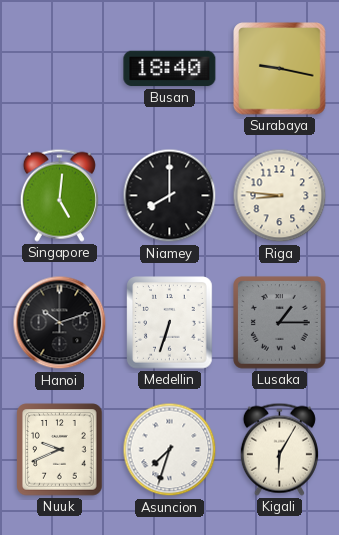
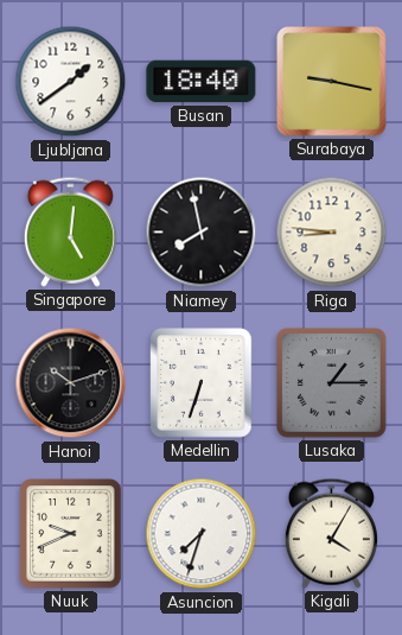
Ljubljana: none -> 1:39
Niamey: 8:00 -> 7:58
Kigali: 6:05 -> 4:05
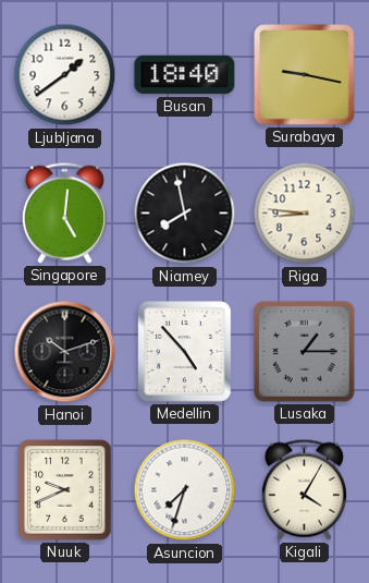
Medellin: 6:33 -> 4:53
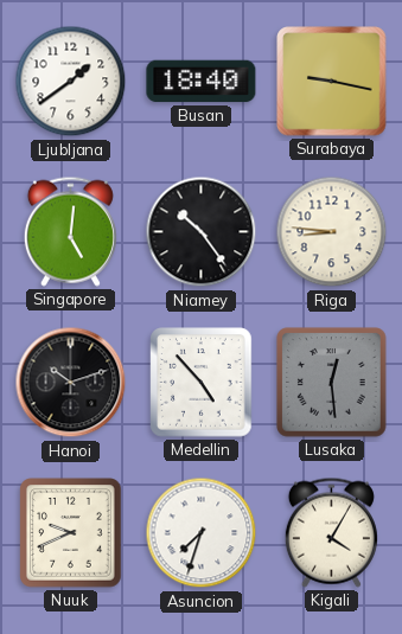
Niamey: 7:58 -> 10:24
Lusaka: 1:15 -> 12:29
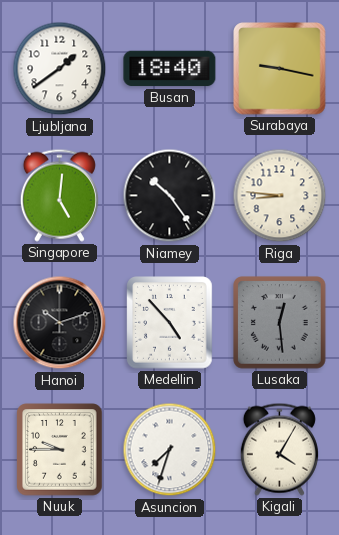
Nuuk: 9:41 -> 9:45
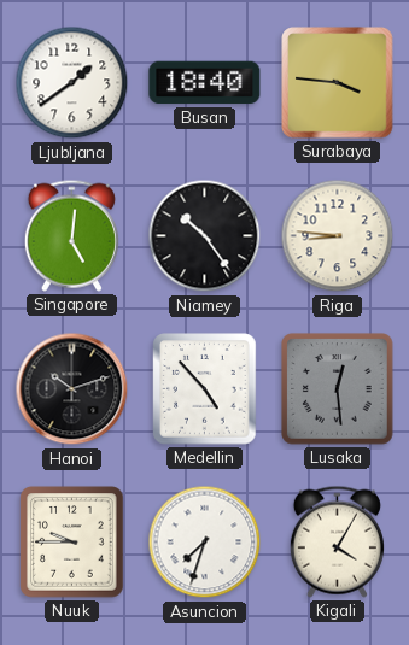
Surabaya: 9:17 -> 3:46
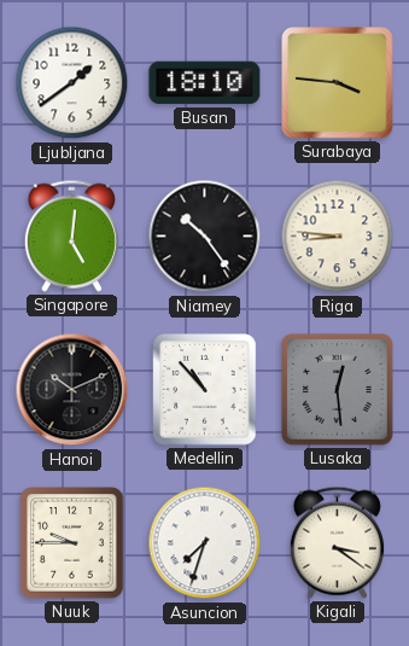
Busan: 18:40 -> 18:10
Hanoi: 10:12 -> 10:11
Medellin: 4:53 -> 10:53
Kigali: 4:05 -> 3:21
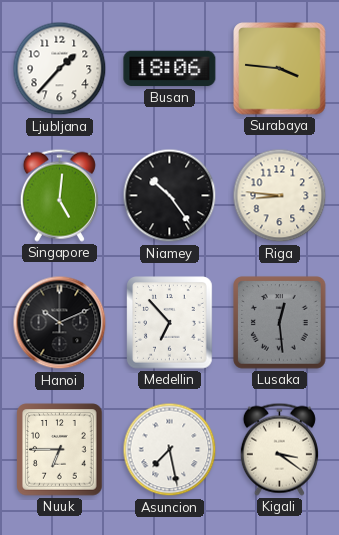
Ljubljana: 1:39 -> 1:37
Busan: 18:10 -> 18:06
Medellin: 10:53 -> 6:53
Nuuk: 9:45 -> 6:45
Asuncion: 7:33 -> 7:28
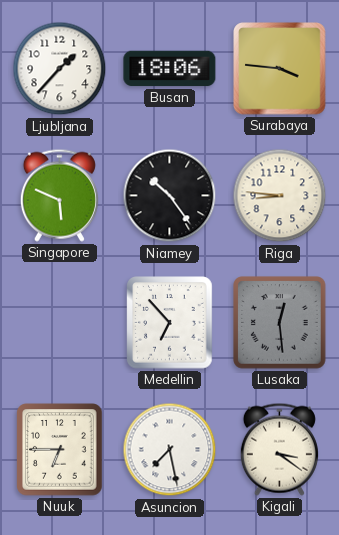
Singapore: 5:01 -> 5:49
Hanoi: 10:11 -> none
